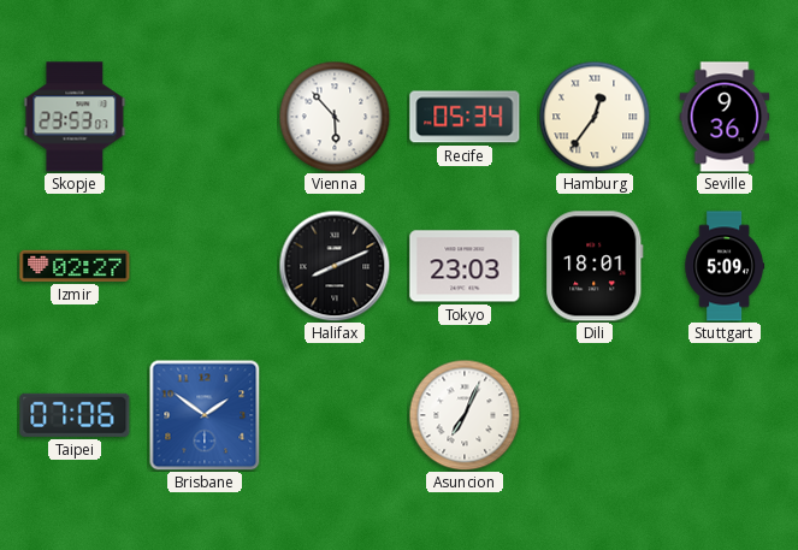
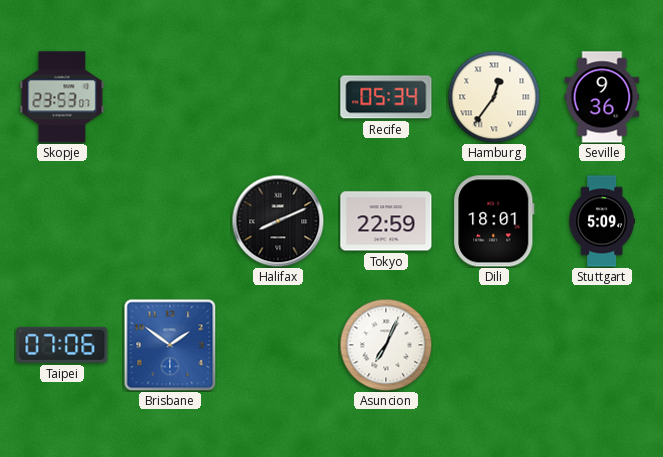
Vienna: 5:53 -> none
Izmir: 02:27 -> none
Tokyo: 23:03 -> 22:59
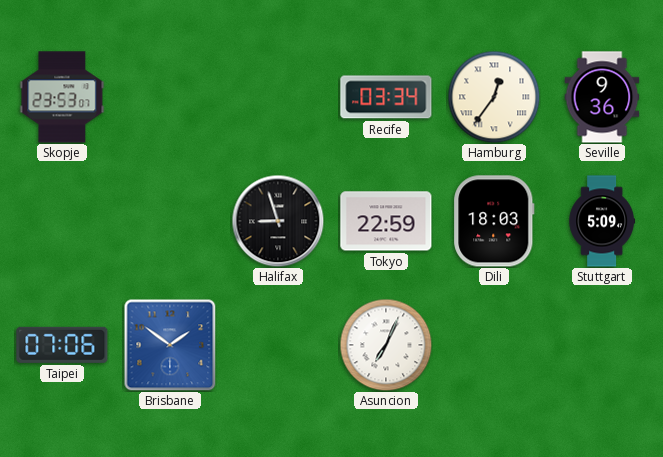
Recife: 05:34 -> 03:34
Halifax: 8:11 -> 8:57
Dili: 18:01 -> 18:03
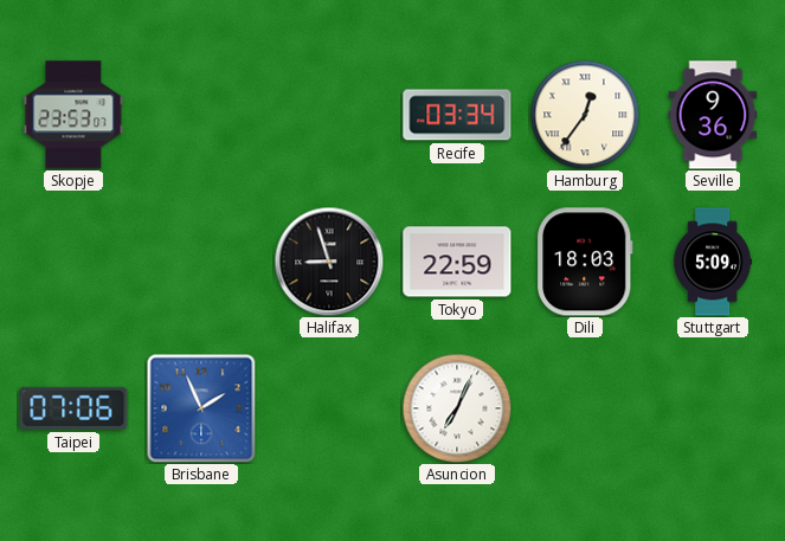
Brisbane: 1:51 -> 1:56
